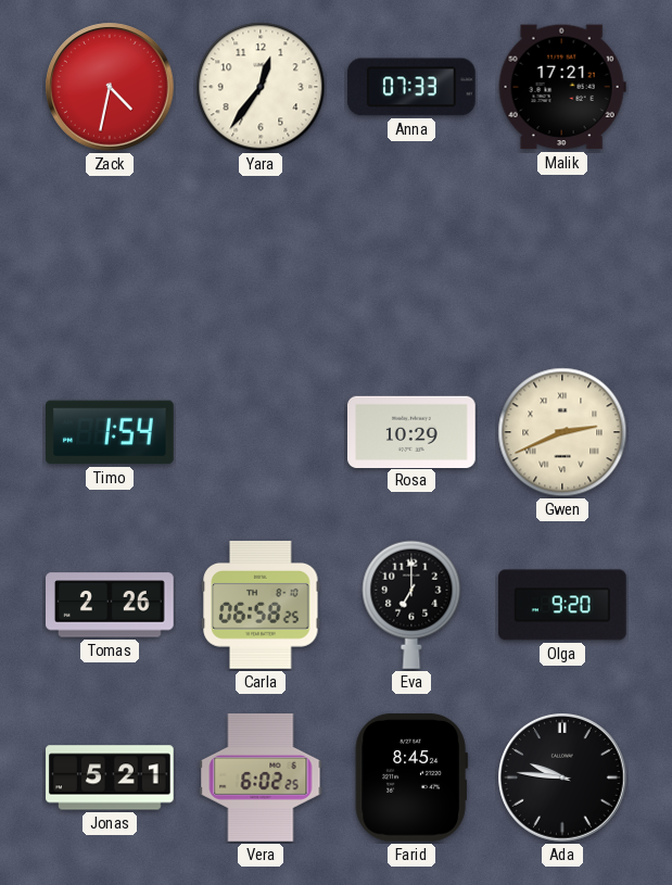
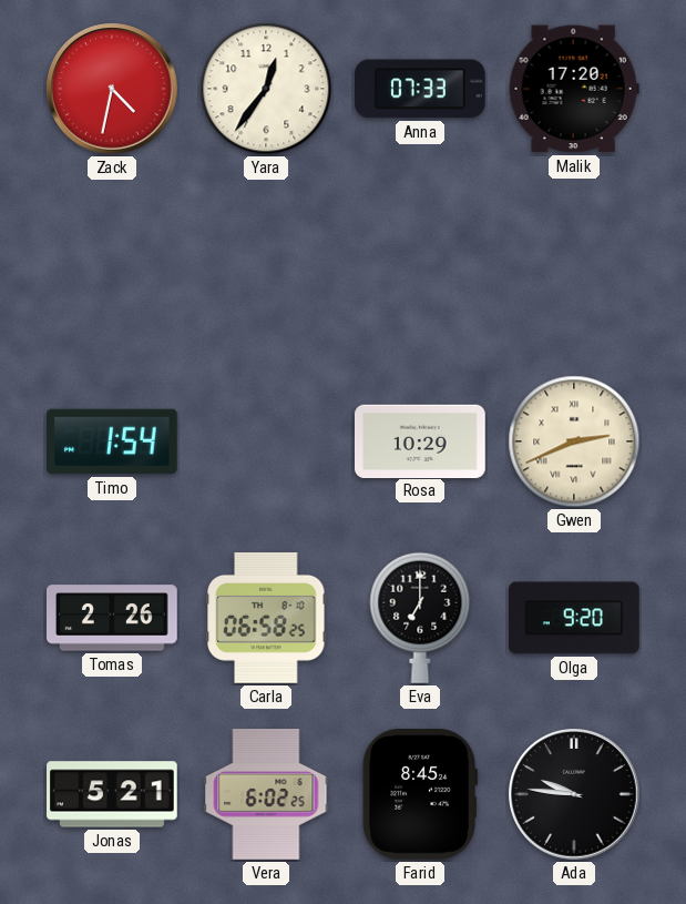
Malik: 17:21 -> 17:20
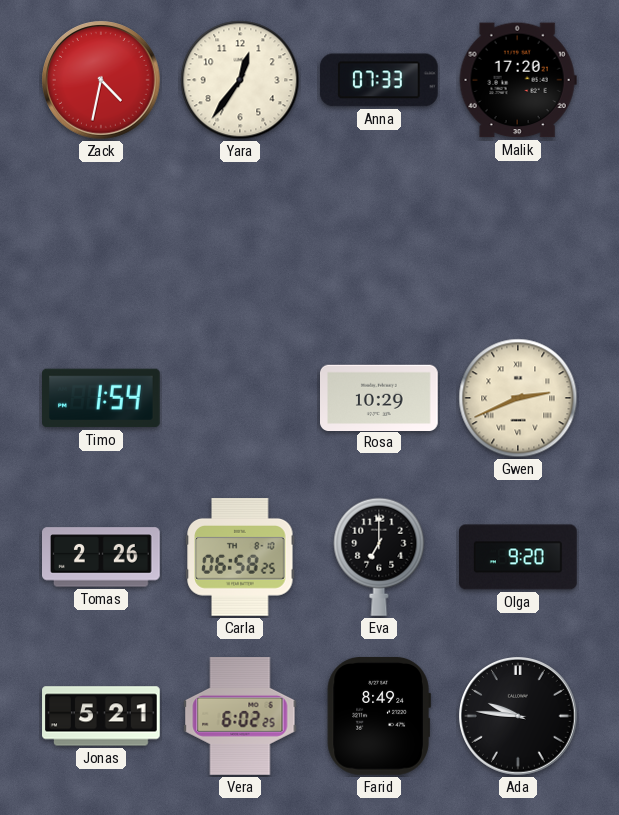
Farid: 8:45 -> 8:49
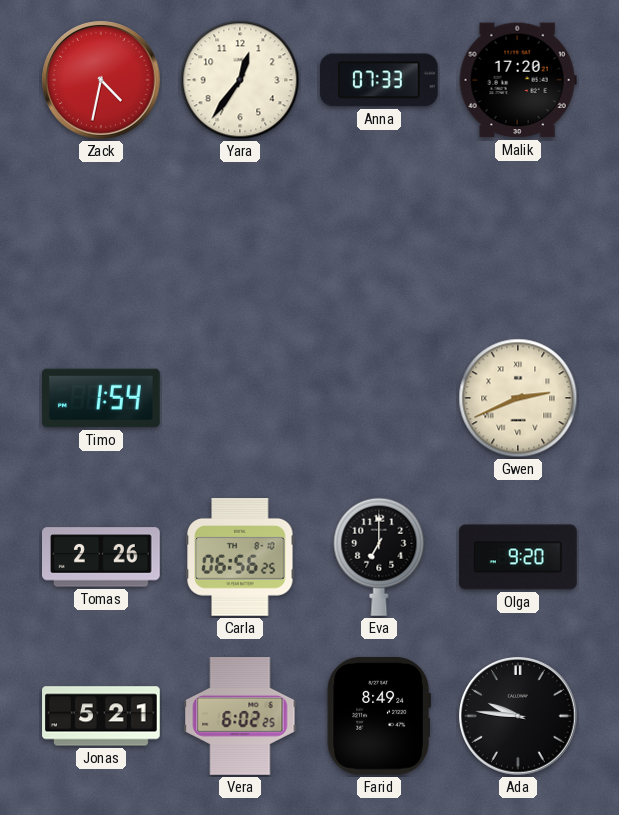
Rosa: 10:29 -> none
Carla: 06:58 -> 06:56
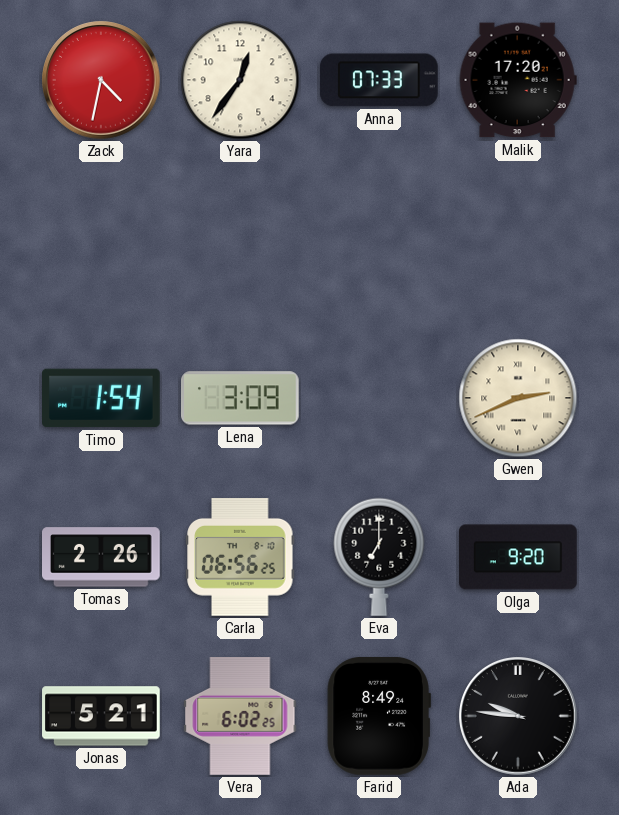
Lena: none -> 3:09
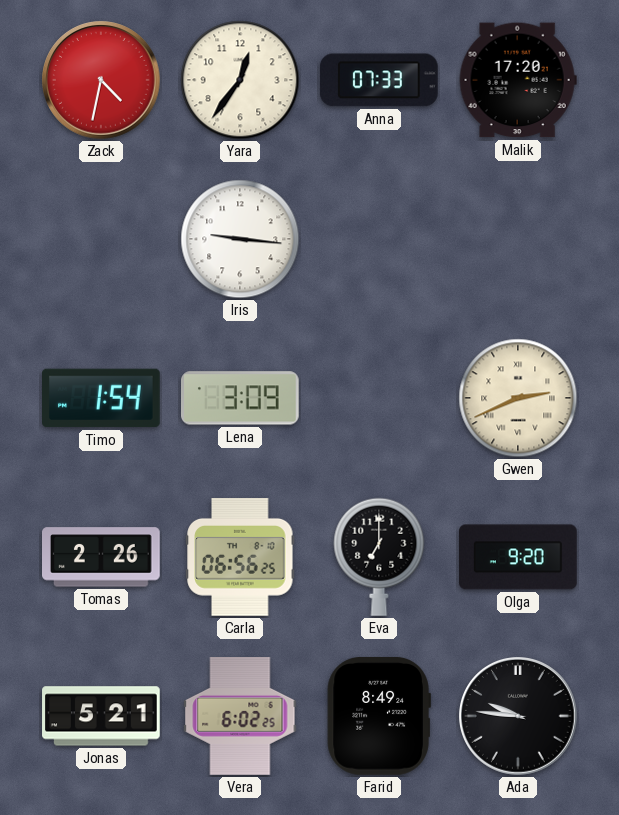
Iris: none -> 9:16
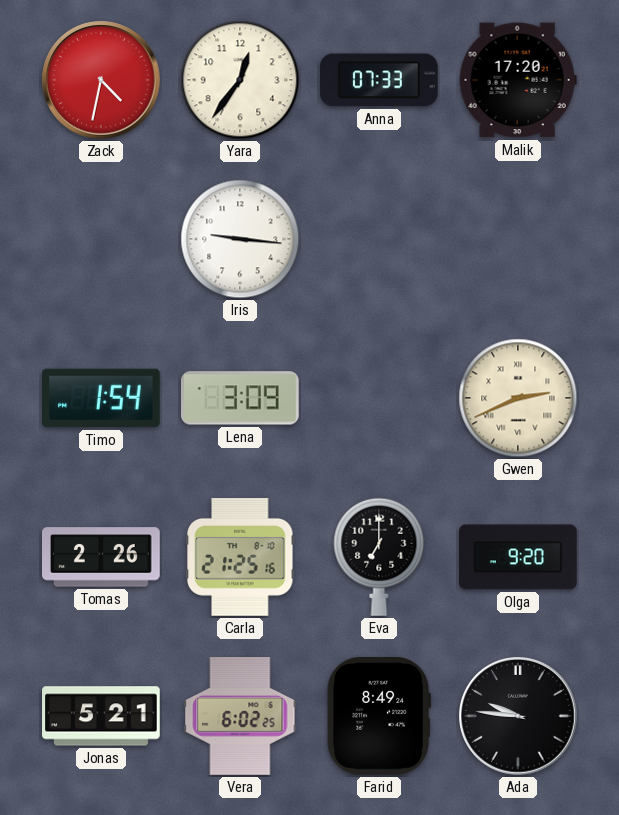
Carla: 06:56 -> 21:25
